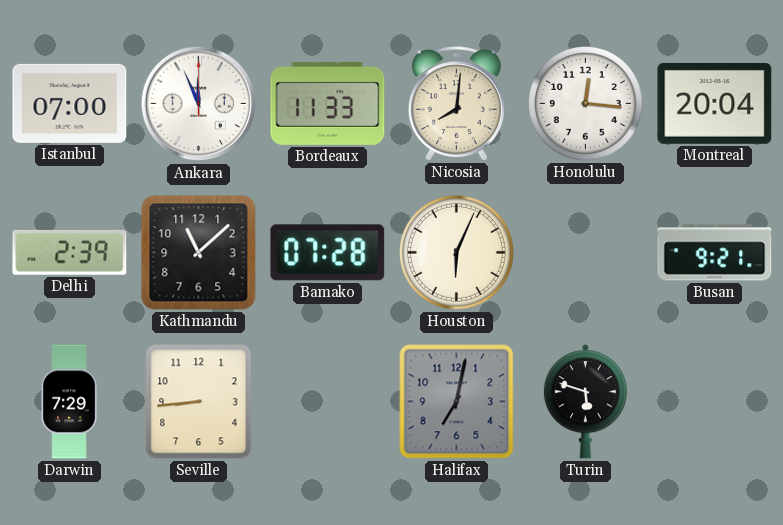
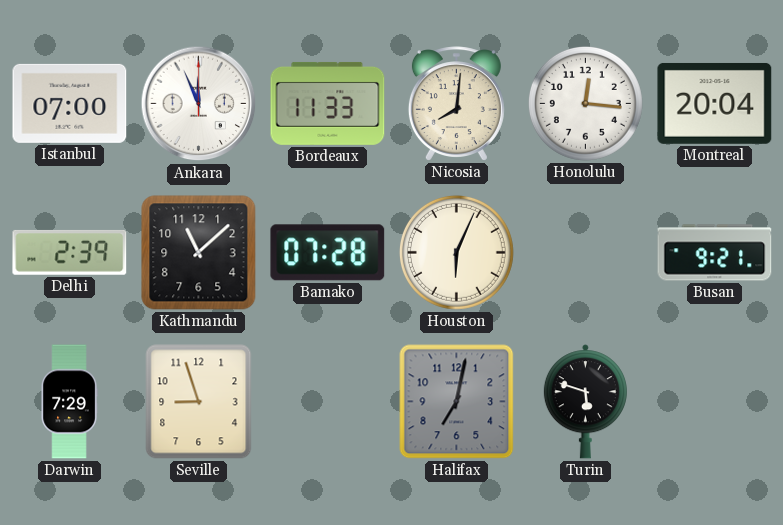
Seville: 8:44 -> 8:57
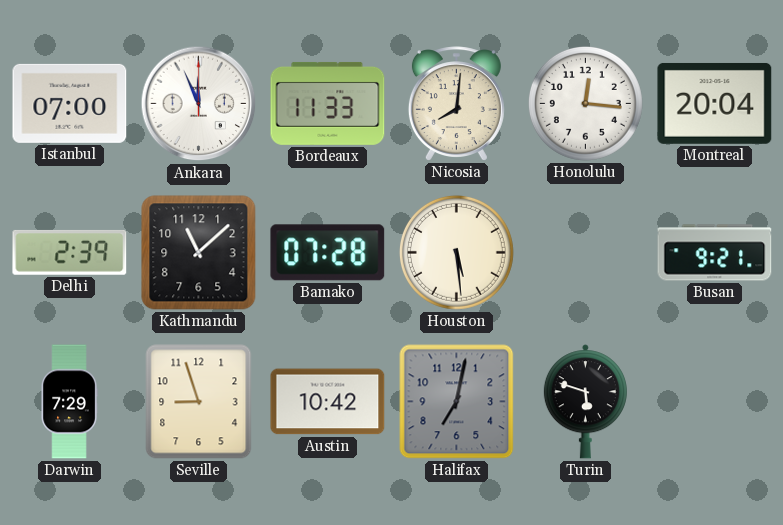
Houston: 6:04 -> 5:29
Austin: none -> 10:42
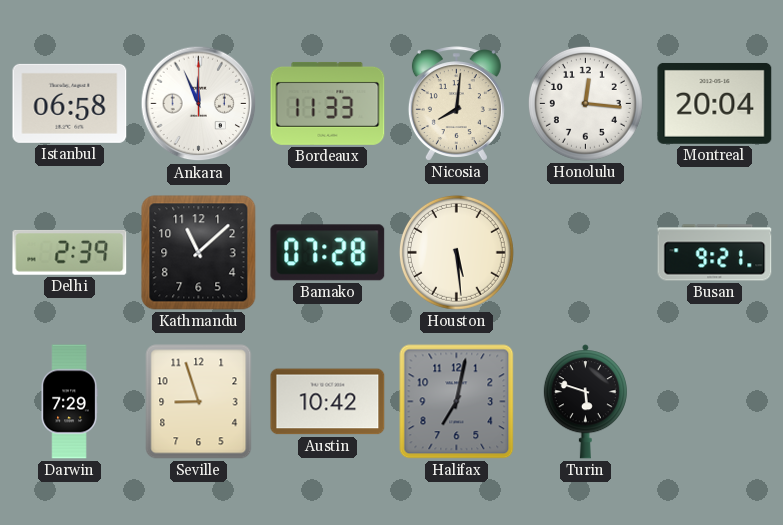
Istanbul: 07:00 -> 06:58
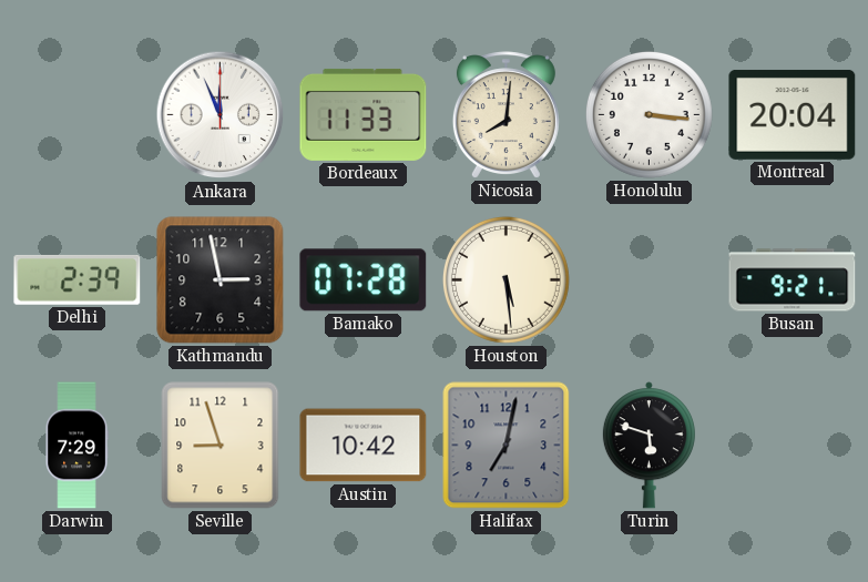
Istanbul: 06:58 -> none
Honolulu: 12:16 -> 3:16
Kathmandu: 11:08 -> 2:58
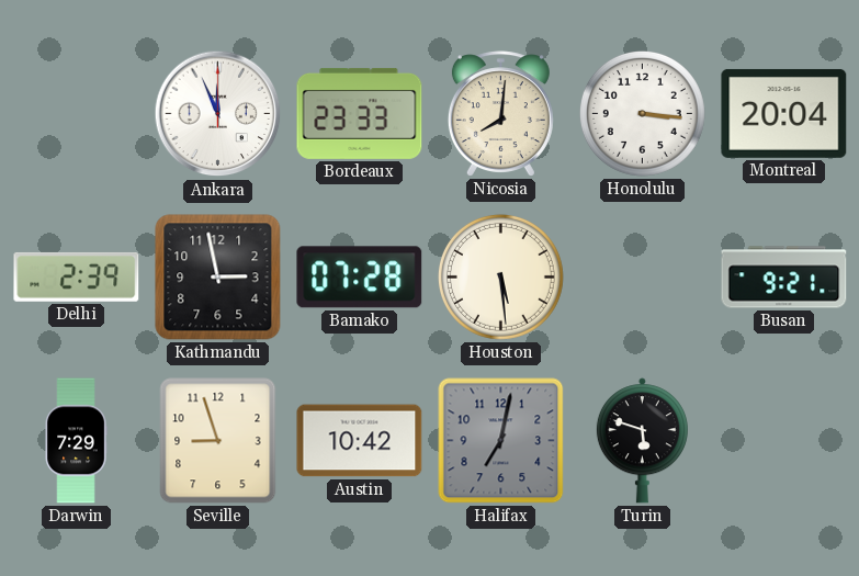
Bordeaux: 11:33 -> 23:33
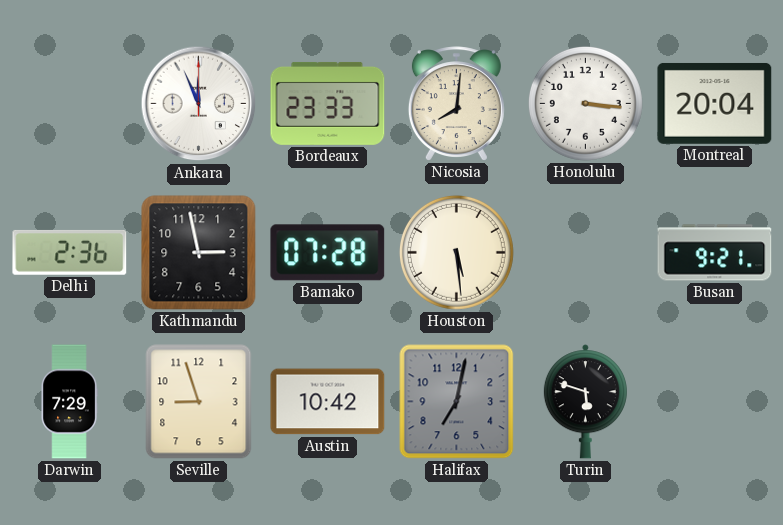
Delhi: 2:39 -> 2:36
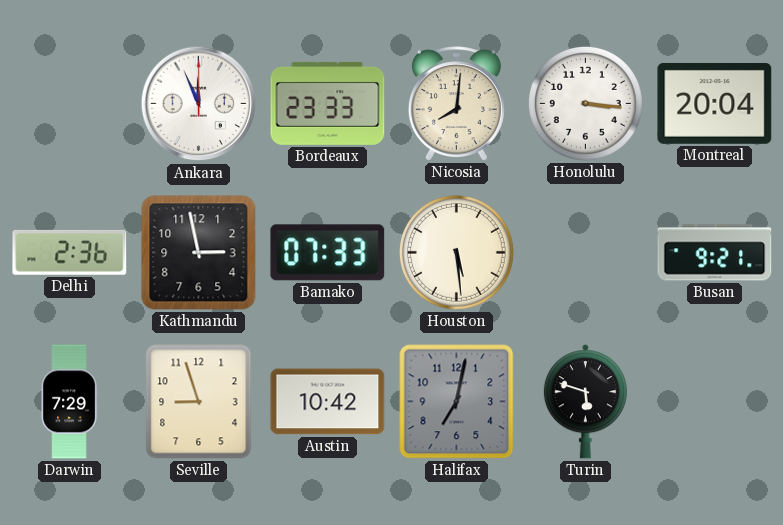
Bamako: 07:28 -> 07:33
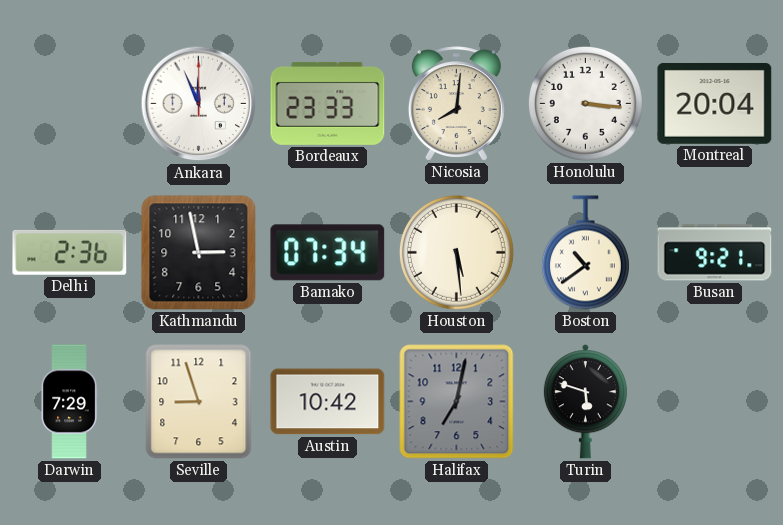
Bamako: 07:33 -> 07:34
Boston: none -> 10:39
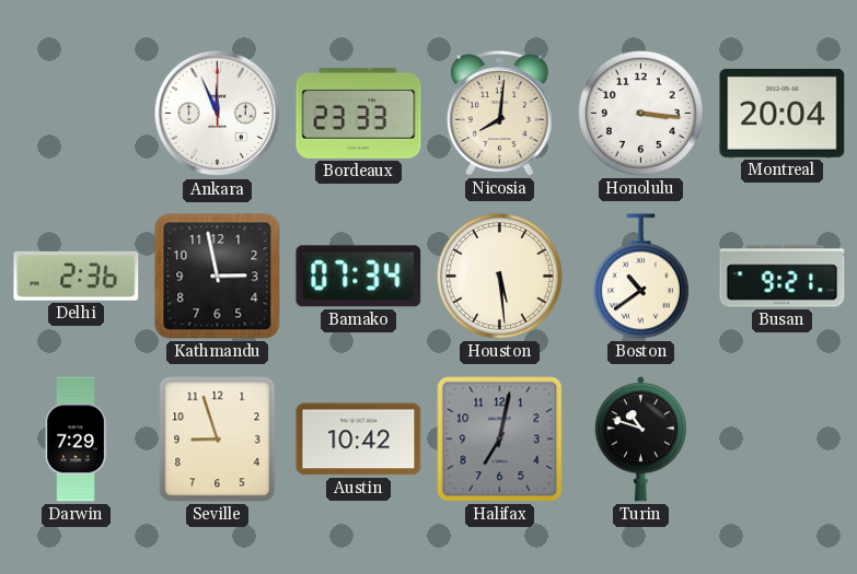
Turin: 5:48 -> 10:48
